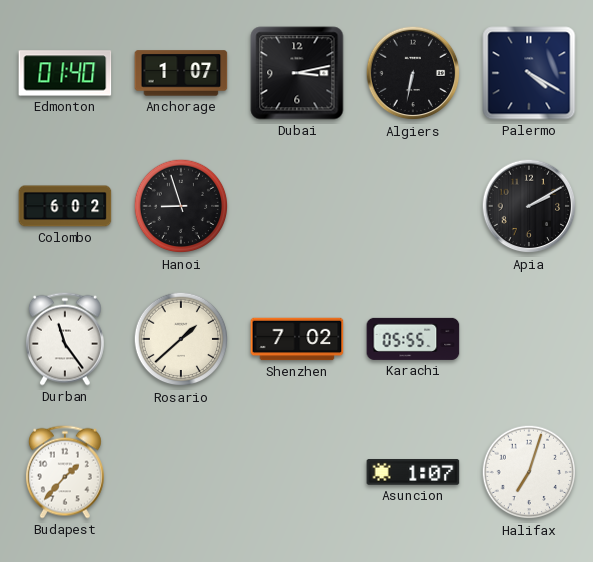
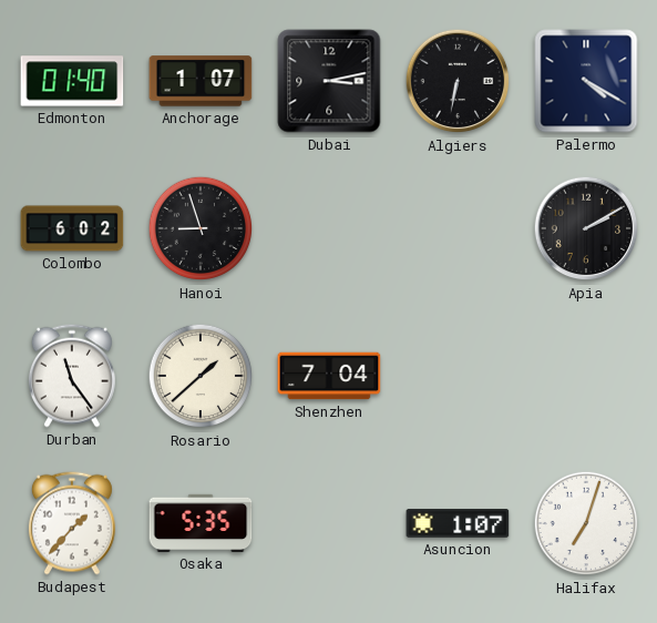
Shenzhen: 7:02 -> 7:04
Karachi: 05:55 -> none
Osaka: none -> 5:35
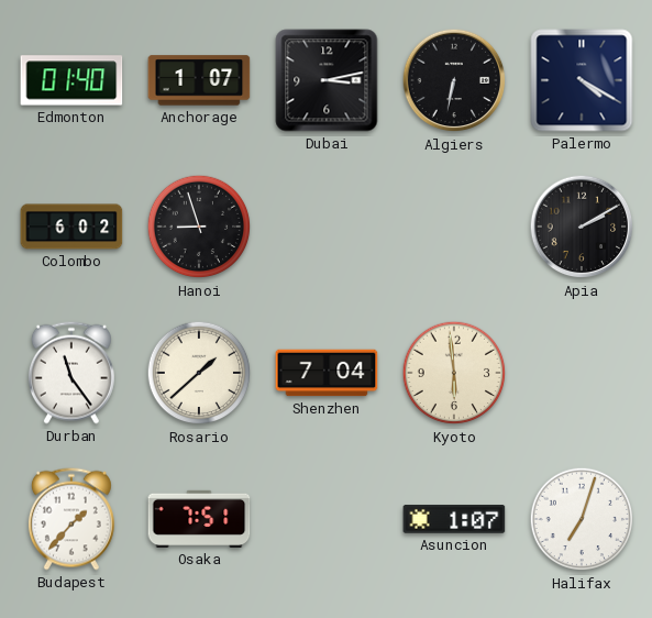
Kyoto: none -> 5:59
Osaka: 5:35 -> 7:51
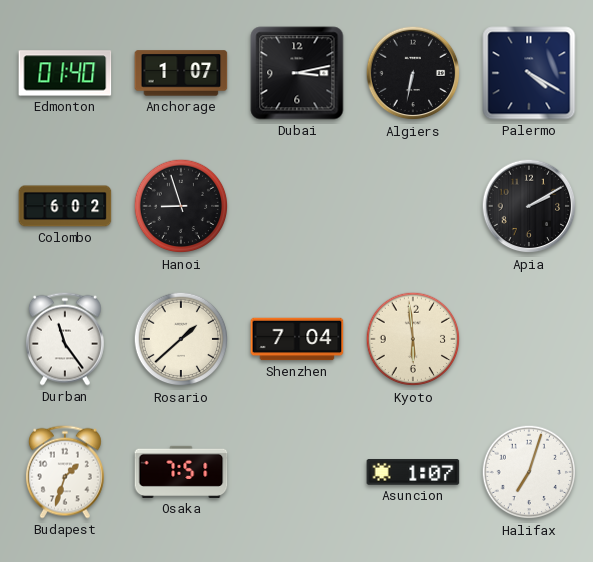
Budapest: 1:37 -> 1:33
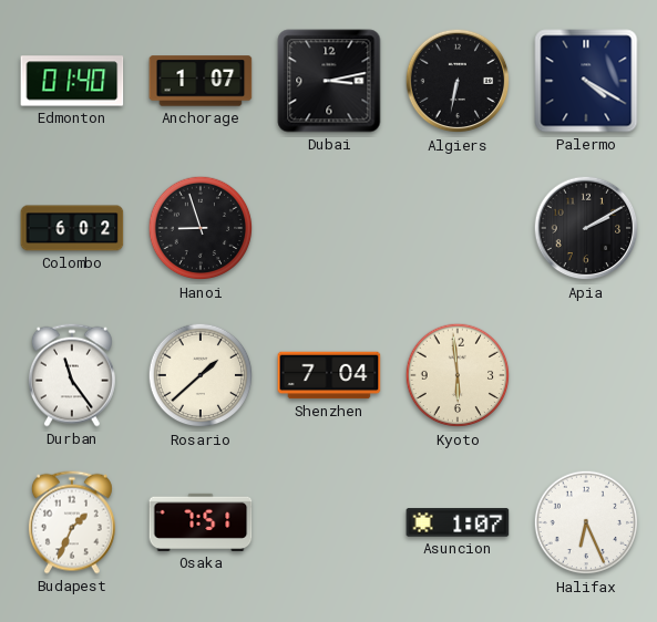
Budapest: 1:33 -> 1:34
Halifax: 7:03 -> 6:26
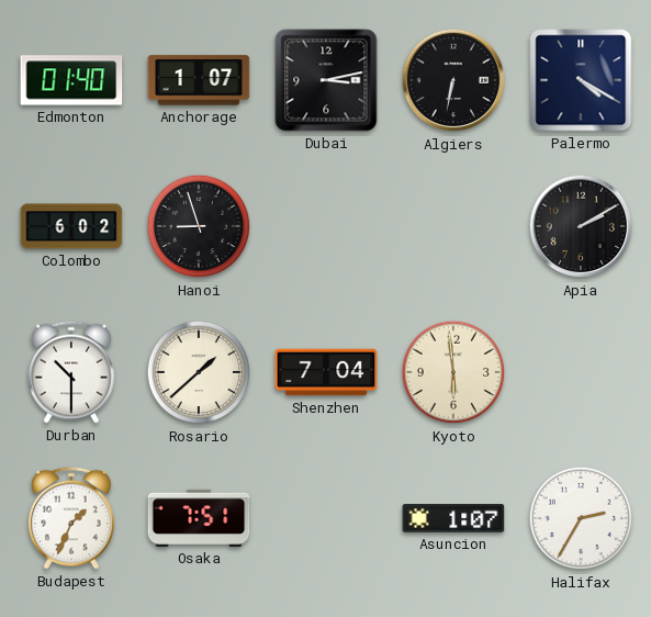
Durban: 11:24 -> 10:30
Halifax: 6:26 -> 2:35
